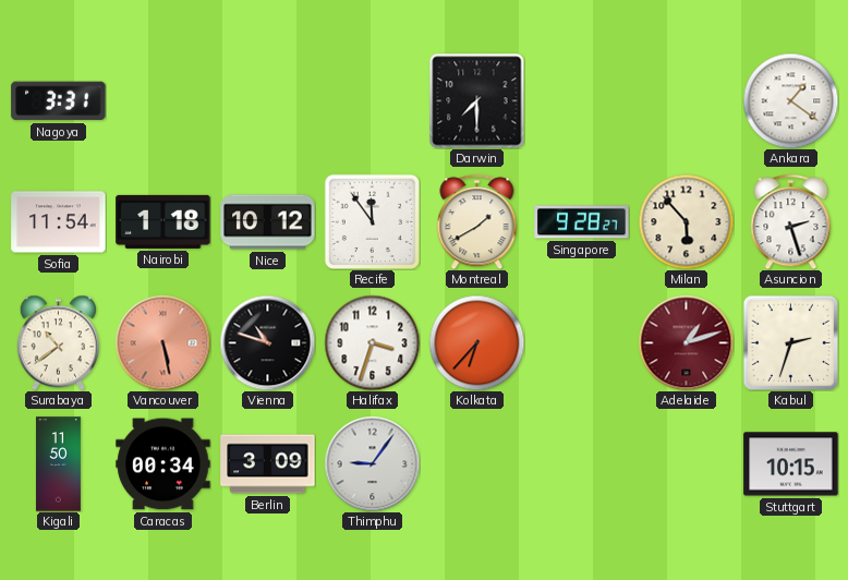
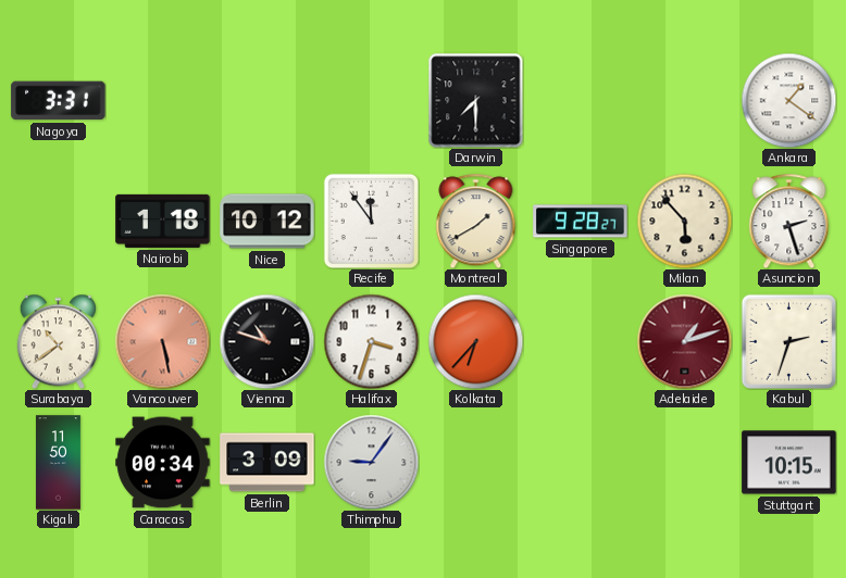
Sofia: 11:54 -> none
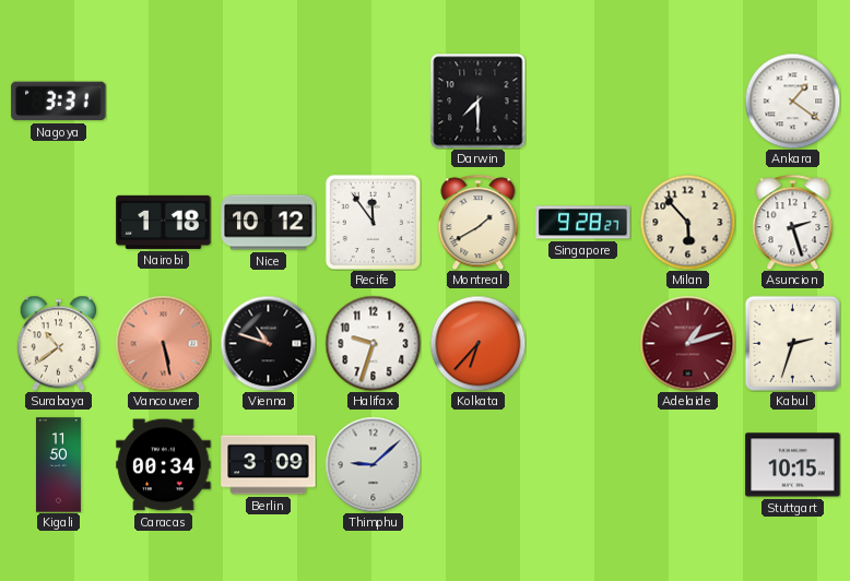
Halifax: 3:33 -> 9:33
Thimphu: 9:06 -> 9:08
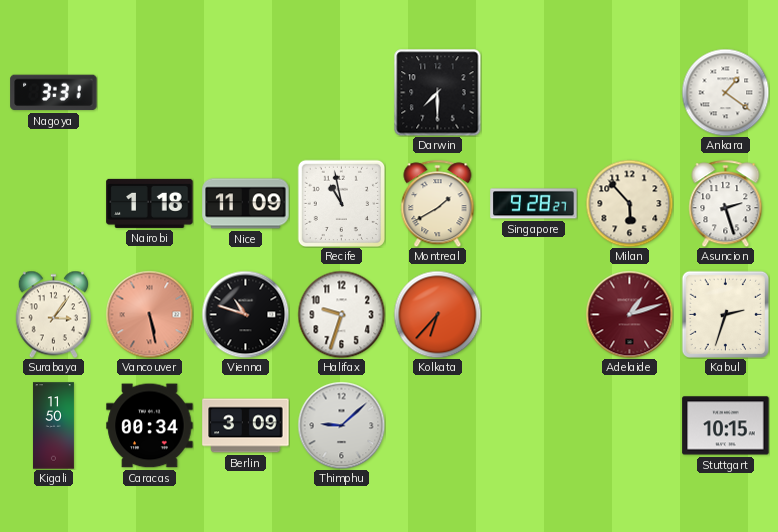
Nice: 10:12 -> 11:09
Recife: 11:54 -> 10:58
Surabaya: 10:39 -> 3:06
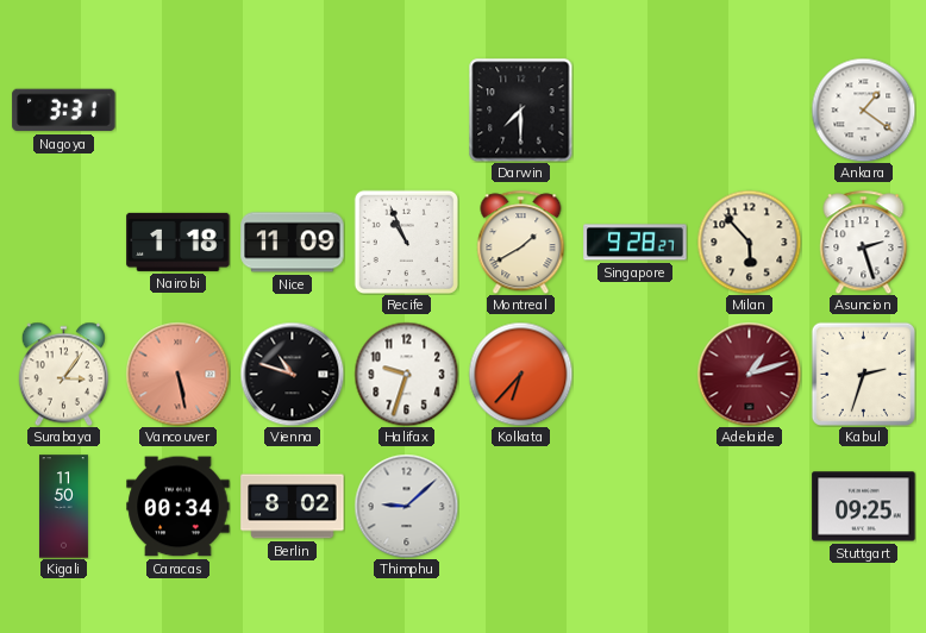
Recife: 10:58 -> 10:56
Berlin: 3:09 -> 8:02
Stuttgart: 10:15 -> 09:25
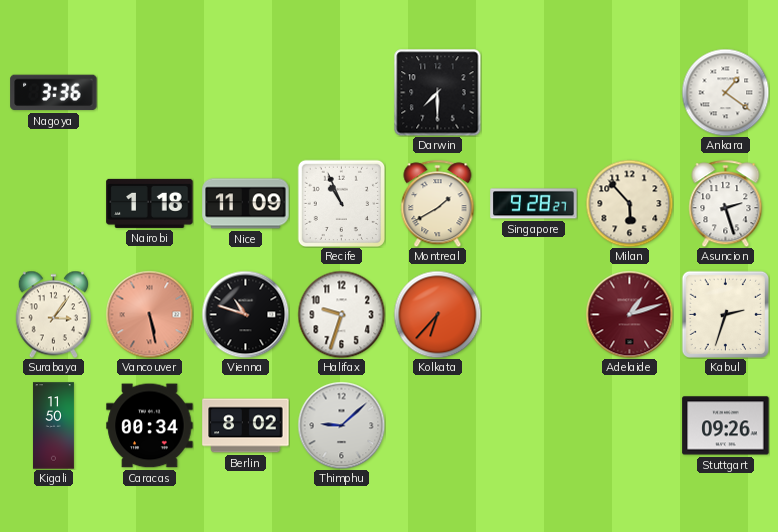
Nagoya: 3:31 -> 3:36
Stuttgart: 09:25 -> 09:26
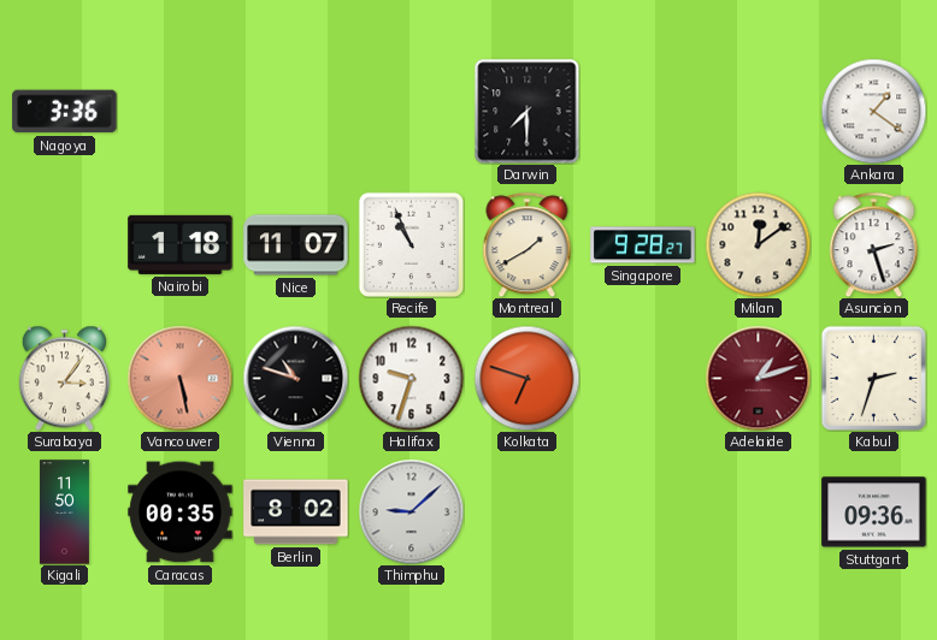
Nice: 11:09 -> 11:07
Milan: 5:53 -> 12:09
Kolkata: 6:37 -> 6:48
Caracas: 00:34 -> 00:35
Stuttgart: 09:26 -> 09:36
